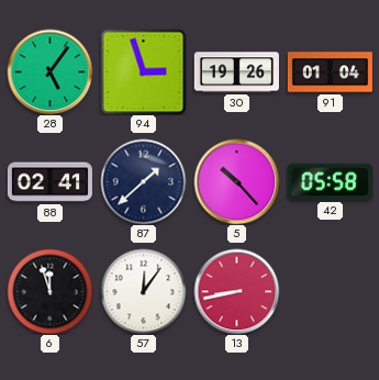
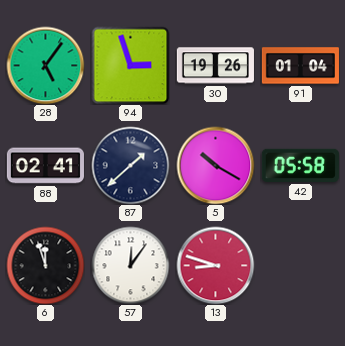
5: 10:23 -> 10:20
13: 8:43 -> 8:48
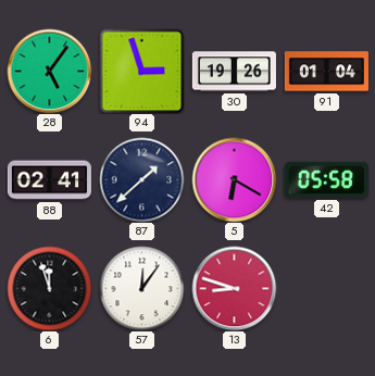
5: 10:20 -> 6:20
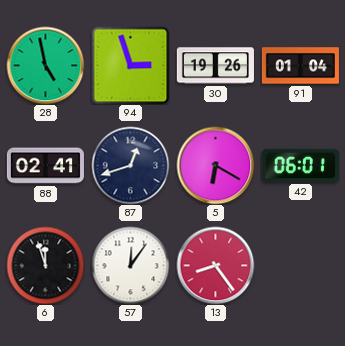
28: 5:06 -> 4:58
87: 1:38 -> 12:42
42: 05:58 -> 06:01
13: 8:48 -> 8:24
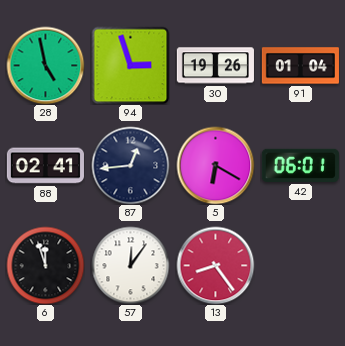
87: 12:42 -> 12:44
